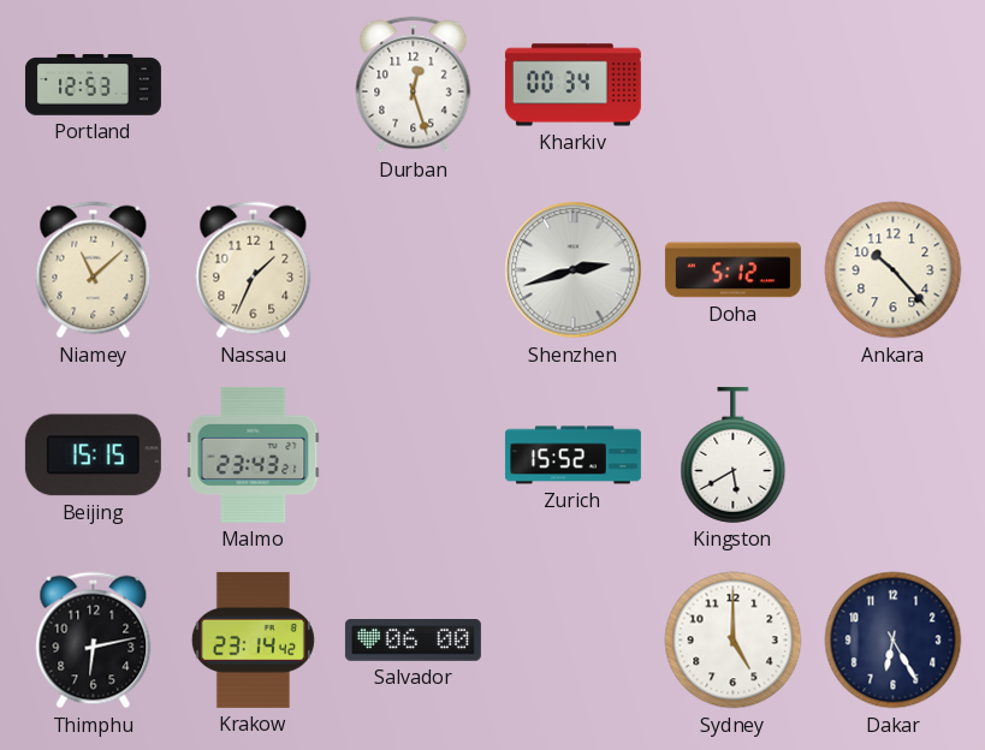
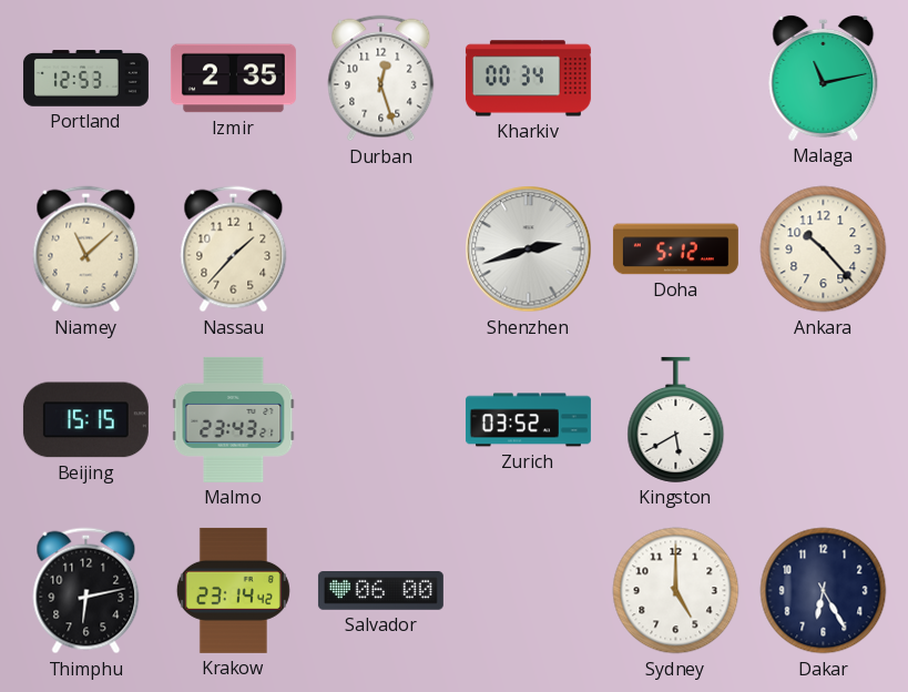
Izmir: none -> 2:35
Malaga: none -> 11:13
Nassau: 1:34 -> 1:37
Zurich: 15:52 -> 03:52
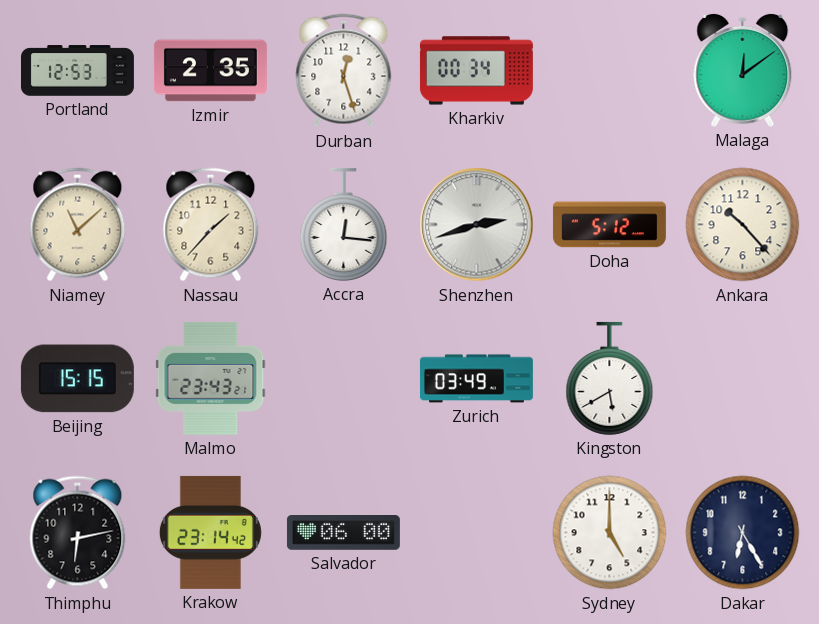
Malaga: 11:13 -> 12:09
Accra: none -> 12:16
Zurich: 03:52 -> 03:49
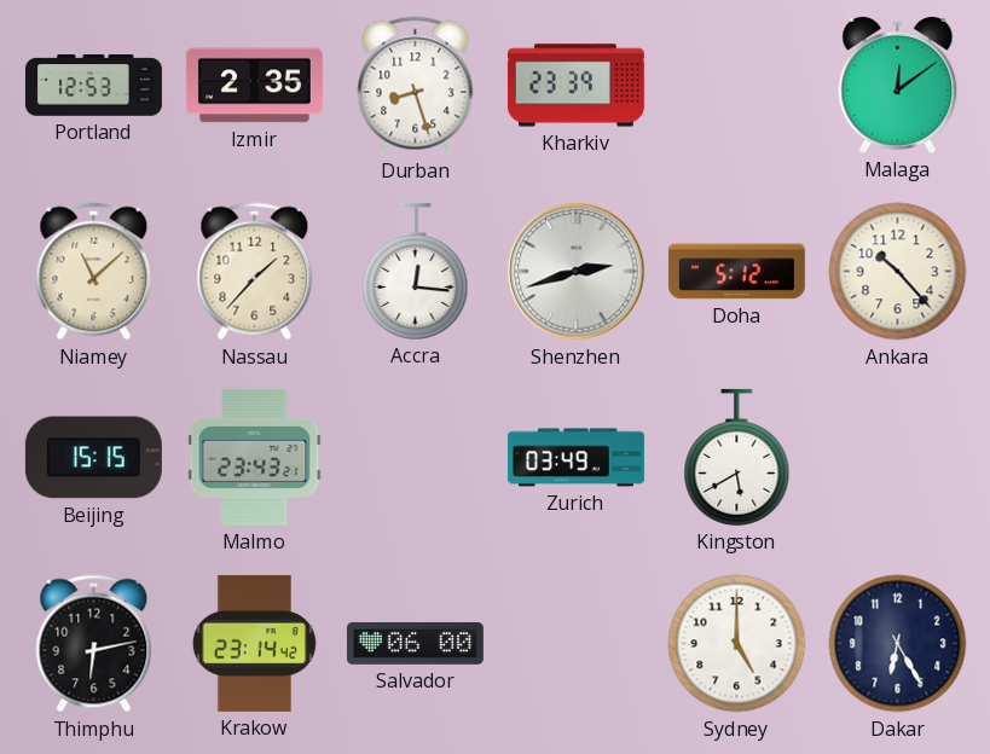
Durban: 12:27 -> 8:27
Kharkiv: 00:34 -> 23:39
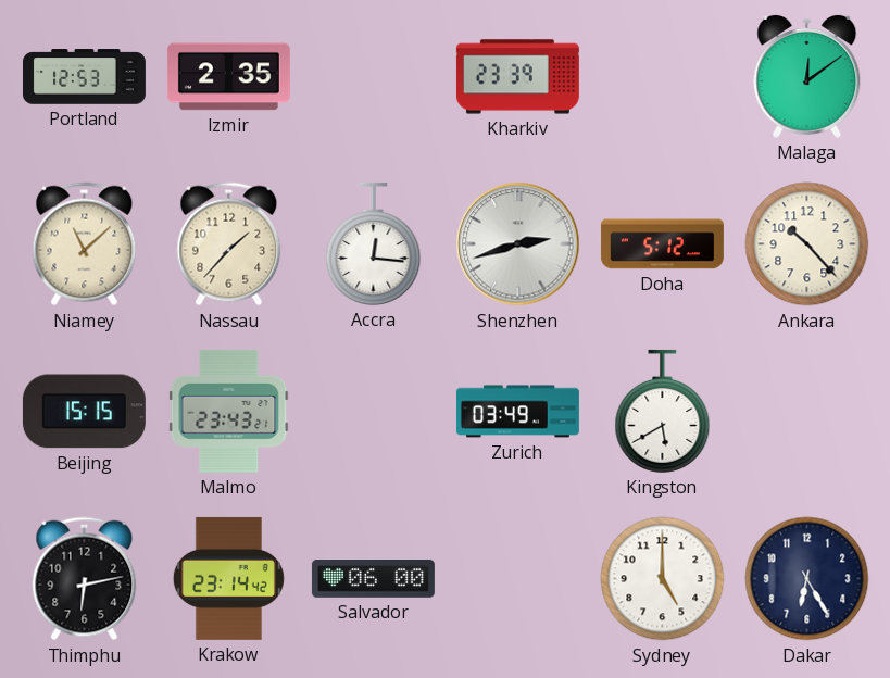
Durban: 8:27 -> none
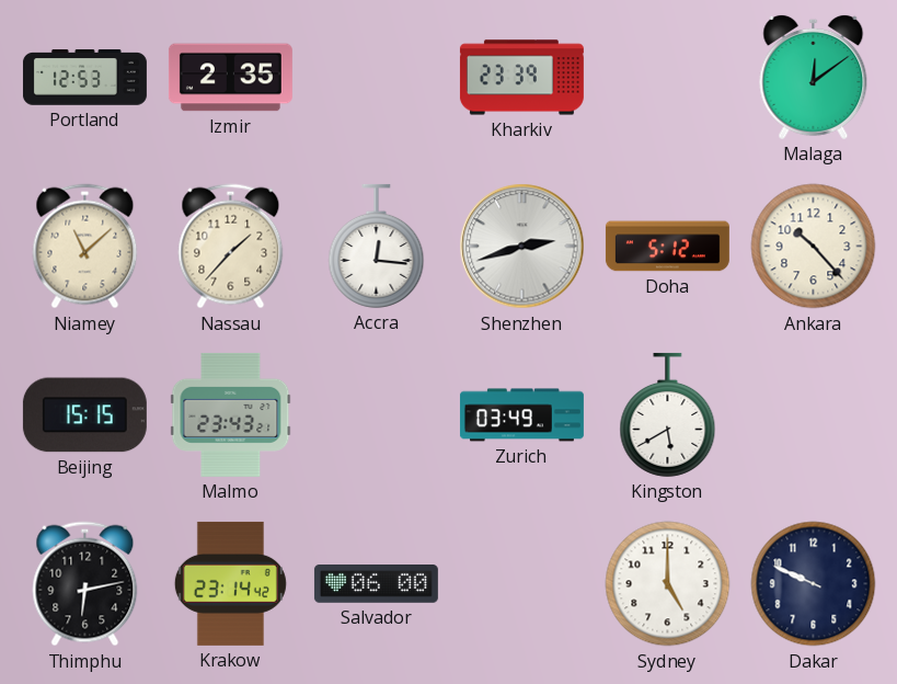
Dakar: 6:25 -> 9:49
